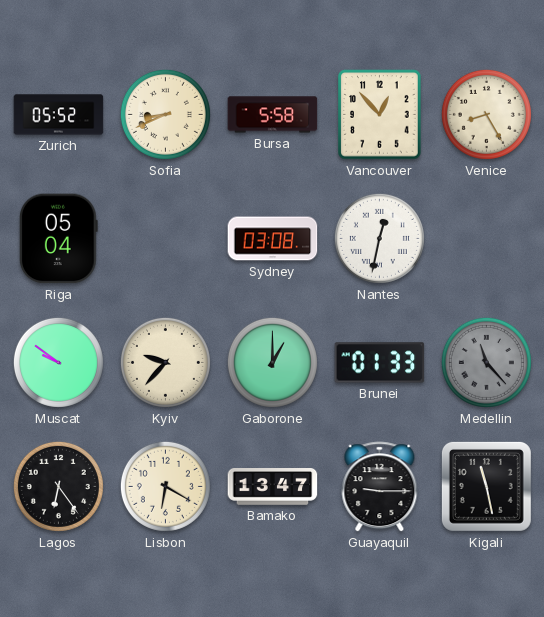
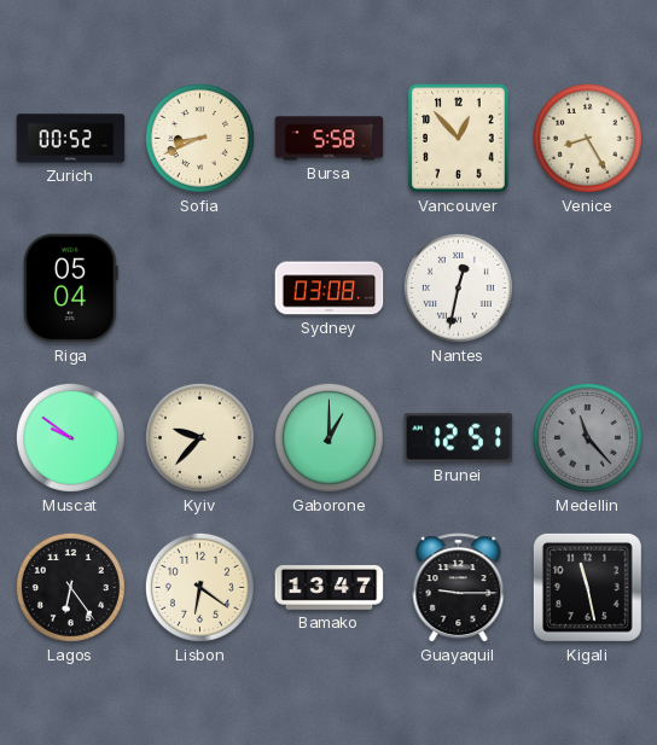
Zurich: 05:52 -> 00:52
Brunei: 01:33 -> 12:51
Lisbon: 6:20 -> 6:21
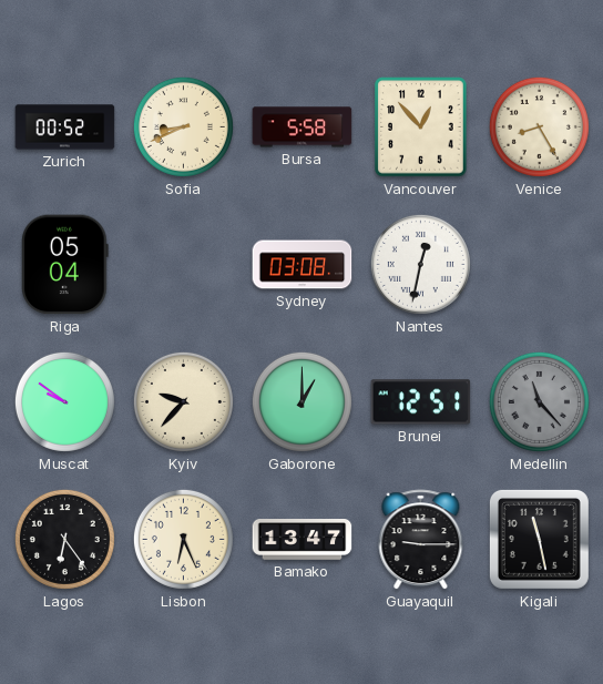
Lisbon: 6:21 -> 6:26
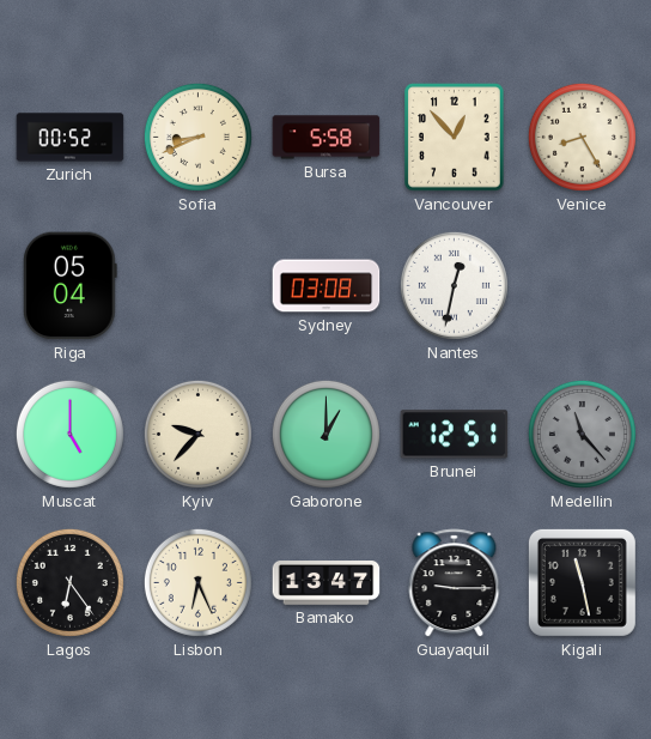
Muscat: 9:51 -> 5:00
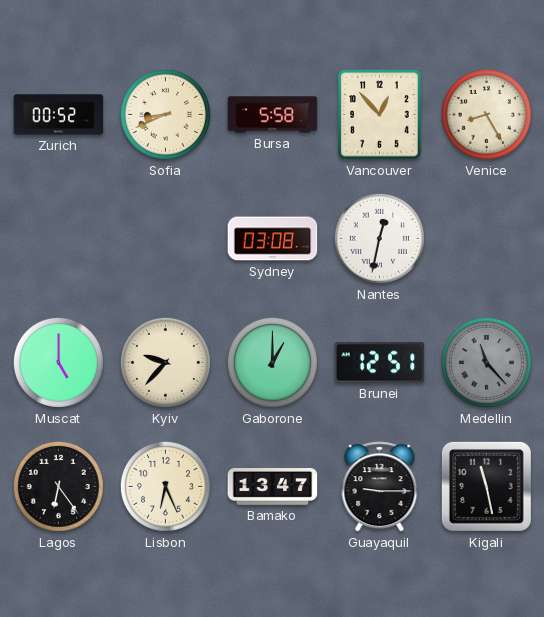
Riga: 05:04 -> none
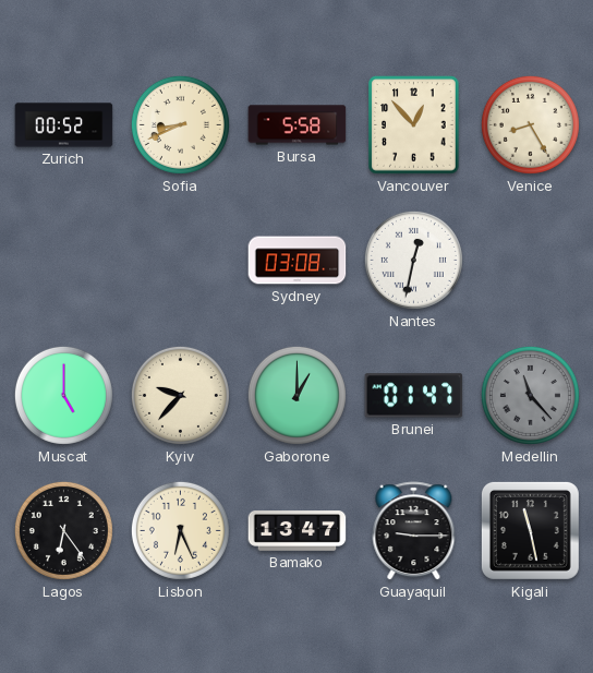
Brunei: 12:51 -> 01:47
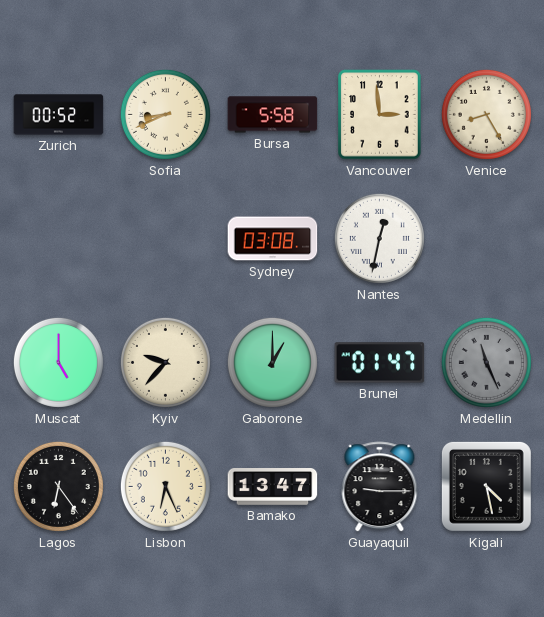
Vancouver: 12:53 -> 2:59
Medellin: 11:23 -> 11:26
Kigali: 11:28 -> 4:28
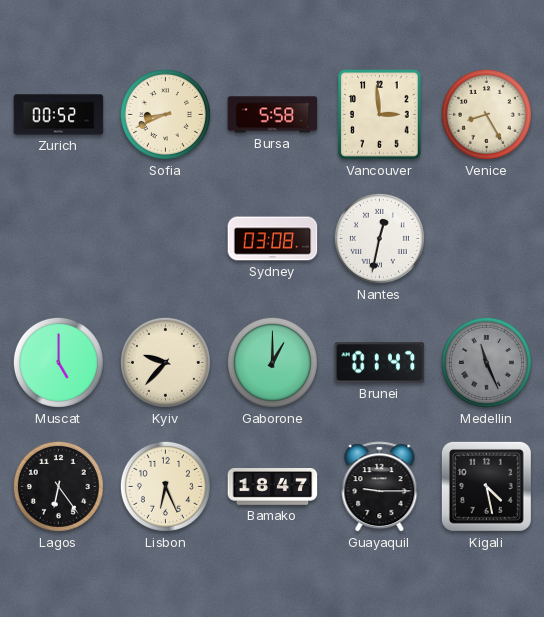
Bamako: 13:47 -> 18:47
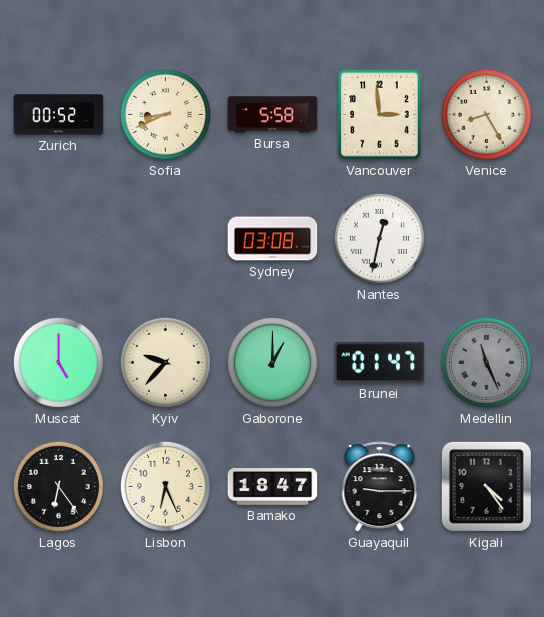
Kigali: 4:28 -> 4:24
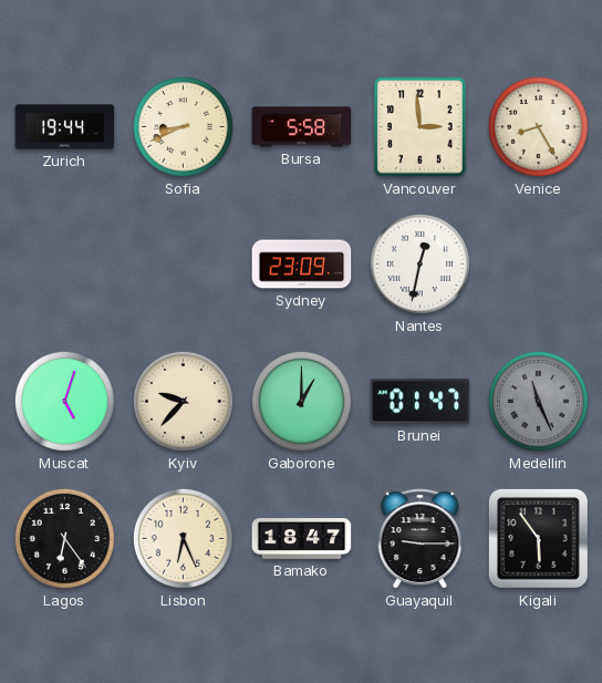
Zurich: 00:52 -> 19:44
Sydney: 03:08 -> 23:09
Muscat: 5:00 -> 5:03
Kigali: 4:24 -> 5:54
